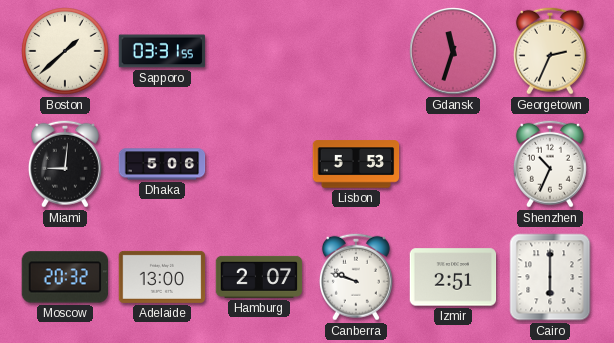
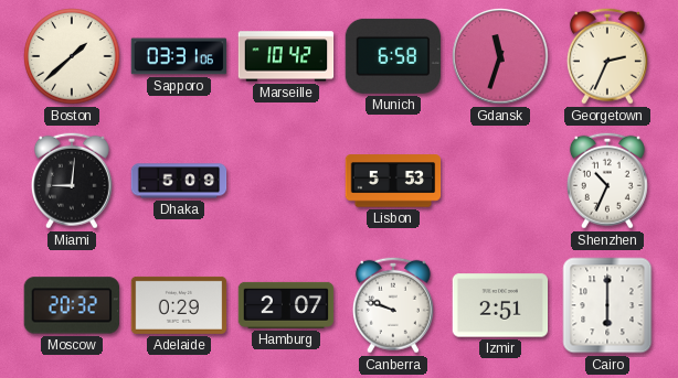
Sapporo: 03:31:55 -> 03:31:06
Marseille: none -> 10:42
Munich: none -> 6:58
Dhaka: 5:06 -> 5:09
Adelaide: 13:00 -> 0:29
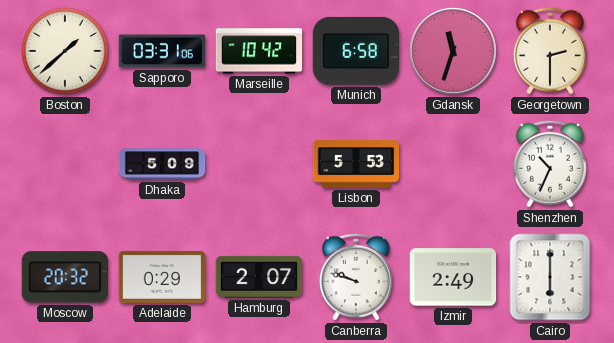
Georgetown: 2:34 -> 2:30
Miami: 9:01 -> none
Izmir: 2:51 -> 2:49
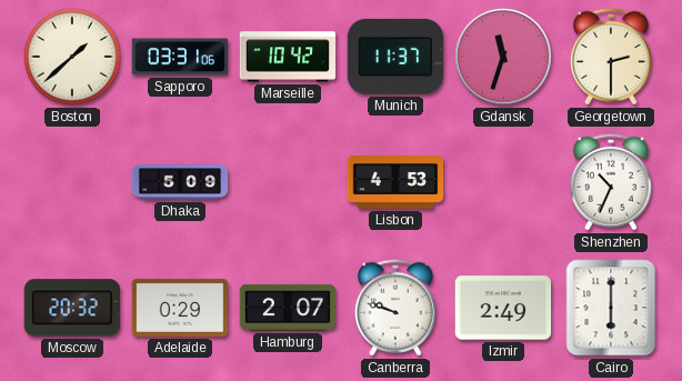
Munich: 6:58 -> 11:37
Lisbon: 5:53 -> 4:53
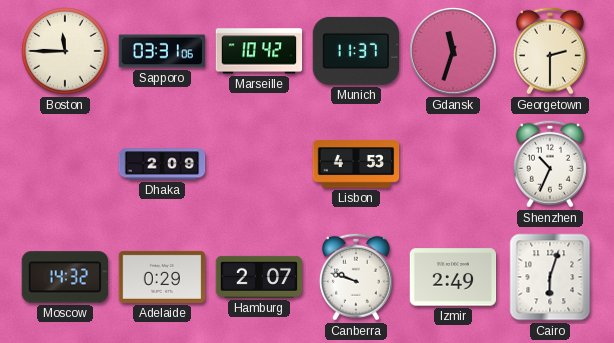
Boston: 1:38 -> 11:45
Dhaka: 5:09 -> 2:09
Moscow: 20:32 -> 14:32
Cairo: 6:00 -> 6:03
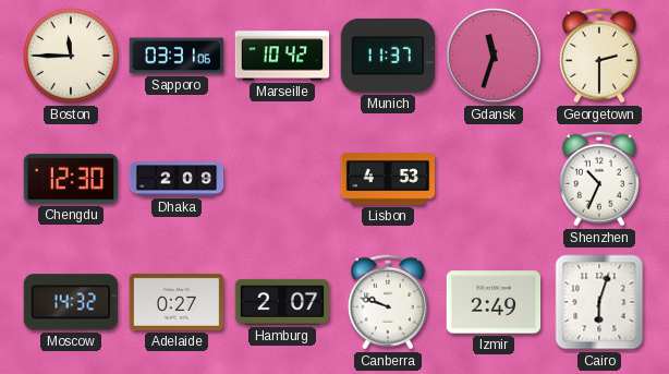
Chengdu: none -> 12:30
Adelaide: 0:29 -> 0:27
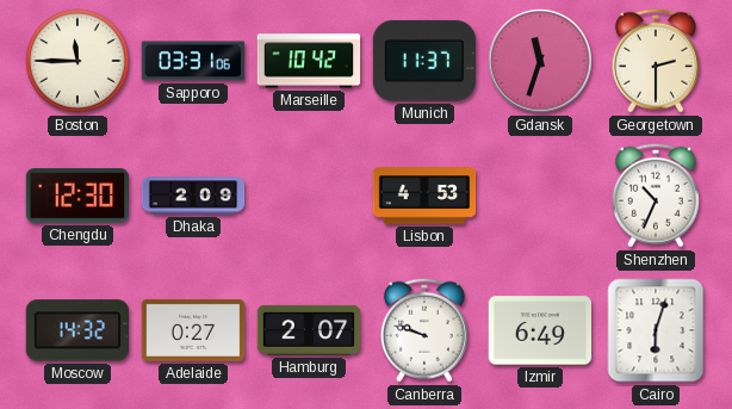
Izmir: 2:49 -> 6:49
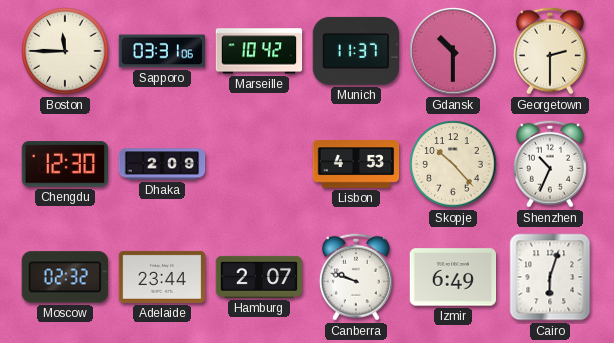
Gdansk: 11:33 -> 10:30
Skopje: none -> 10:23
Moscow: 14:32 -> 02:32
Adelaide: 0:27 -> 23:44
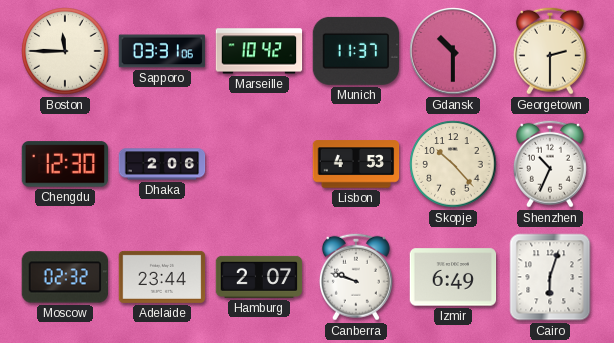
Dhaka: 2:09 -> 2:06
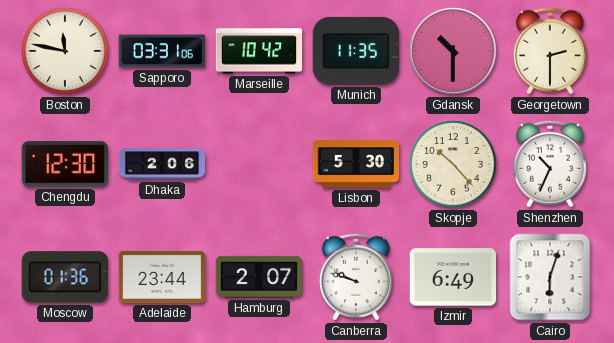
Boston: 11:45 -> 11:47
Munich: 11:37 -> 11:35
Lisbon: 4:53 -> 5:30
Moscow: 02:32 -> 01:36
